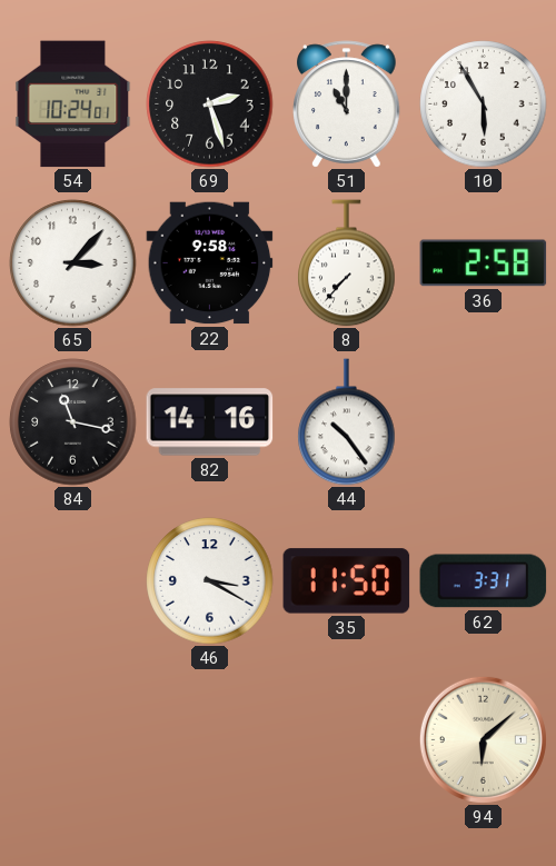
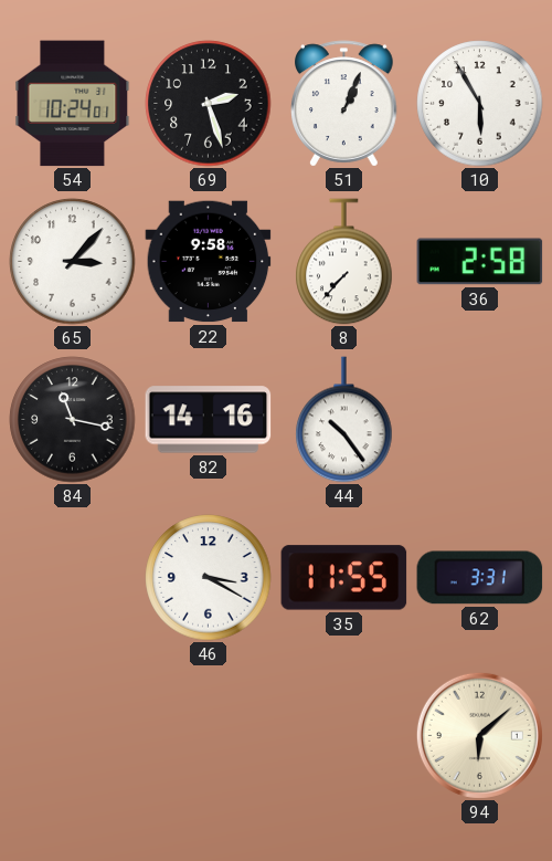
51: 11:00 -> 1:04
35: 11:50 -> 11:55
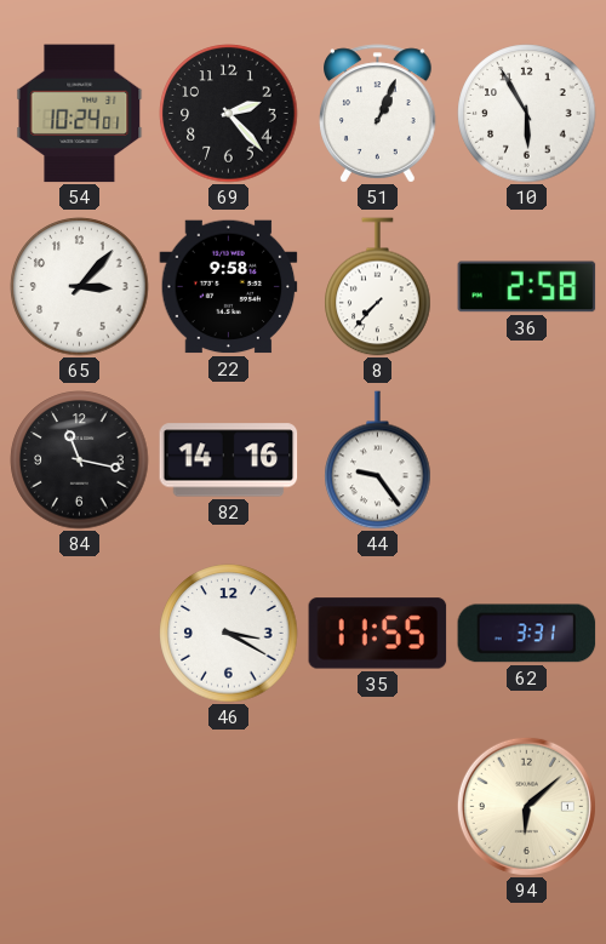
69: 2:27 -> 2:23
44: 10:24 -> 9:24
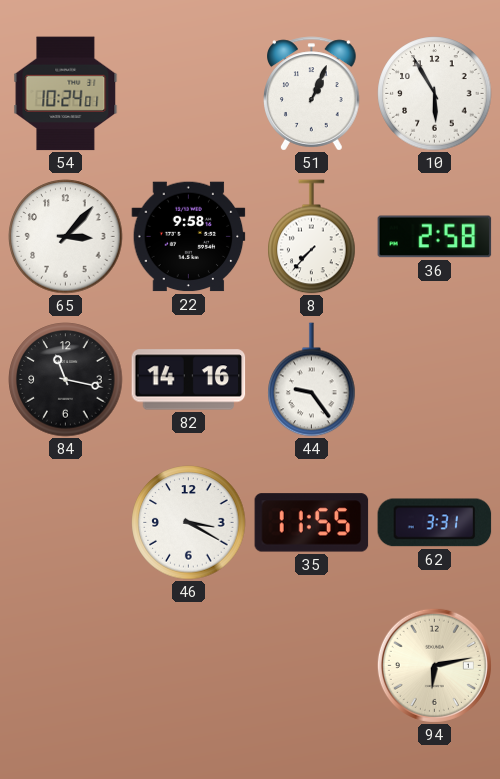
69: 2:23 -> none
94: 6:08 -> 6:13
